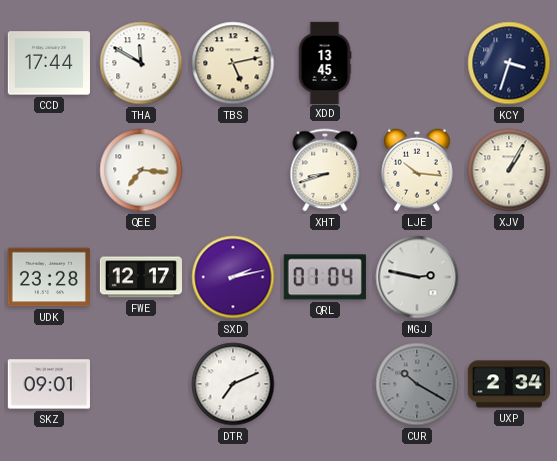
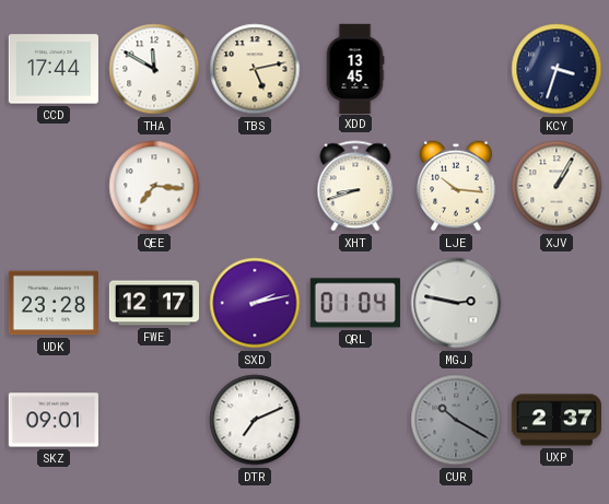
UXP: 2:34 -> 2:37
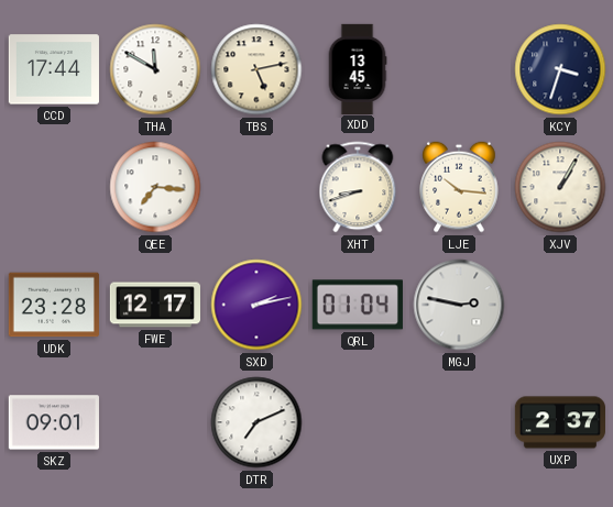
CUR: 10:20 -> none
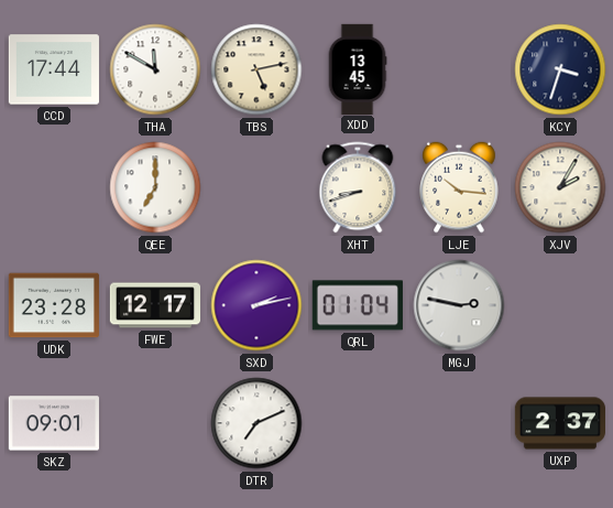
QEE: 7:16 -> 7:00
XJV: 1:05 -> 2:05
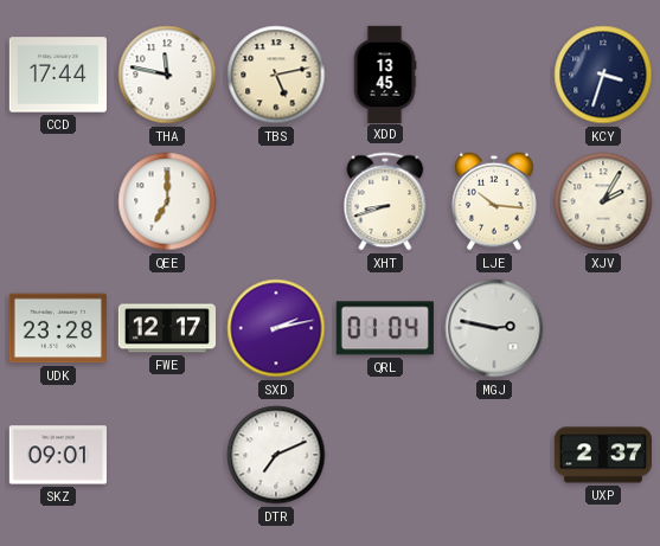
THA: 11:50 -> 11:47
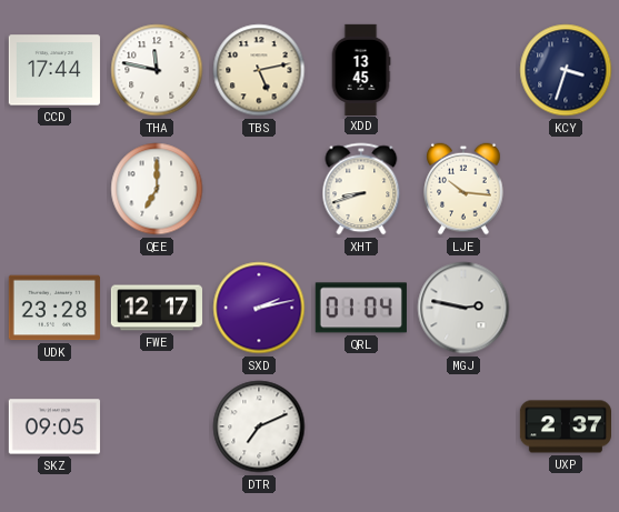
XJV: 2:05 -> none
SKZ: 09:01 -> 09:05
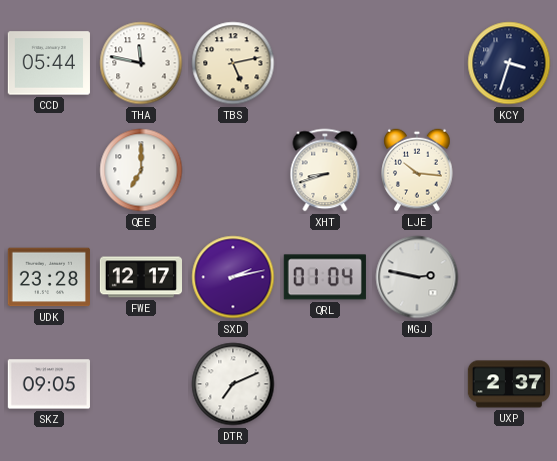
CCD: 17:44 -> 05:44
XDD: 13:45 -> none
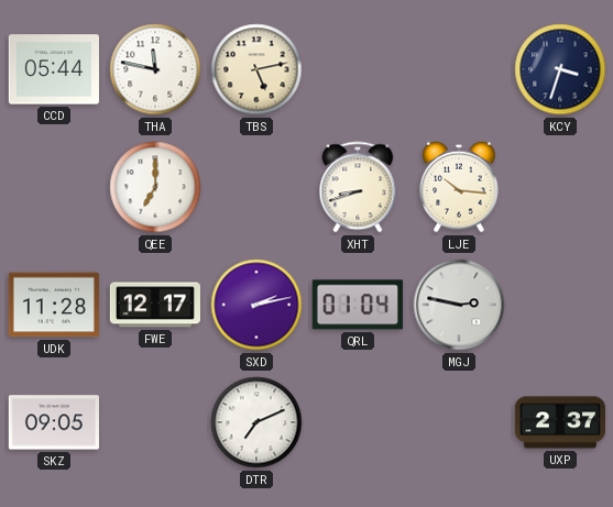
UDK: 23:28 -> 11:28
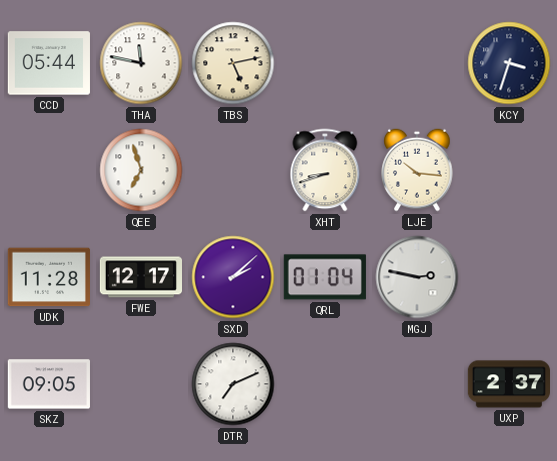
QEE: 7:00 -> 6:57
SXD: 2:13 -> 2:08
